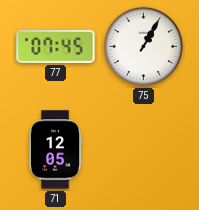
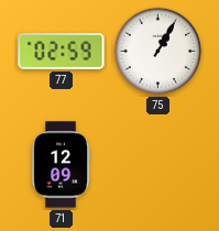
77: 07:45 -> 02:59
71: 12:05 -> 12:09
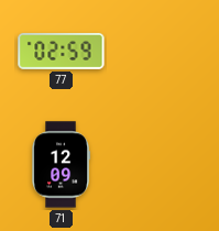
75: 1:05 -> none
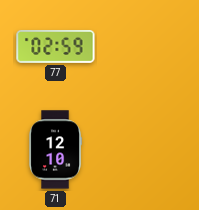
71: 12:09 -> 12:10
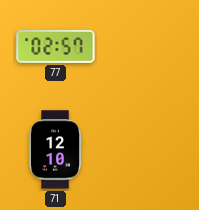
77: 02:59 -> 02:57
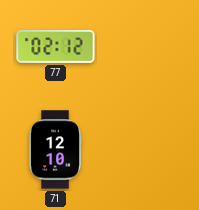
77: 02:57 -> 02:12
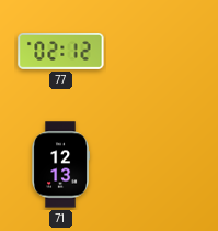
71: 12:10 -> 12:13
